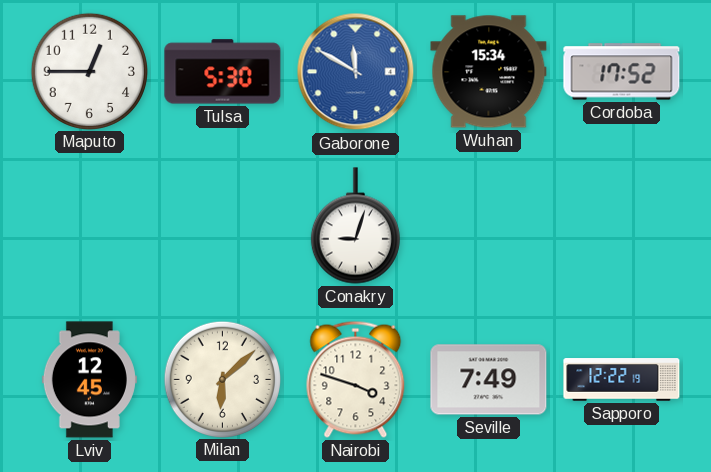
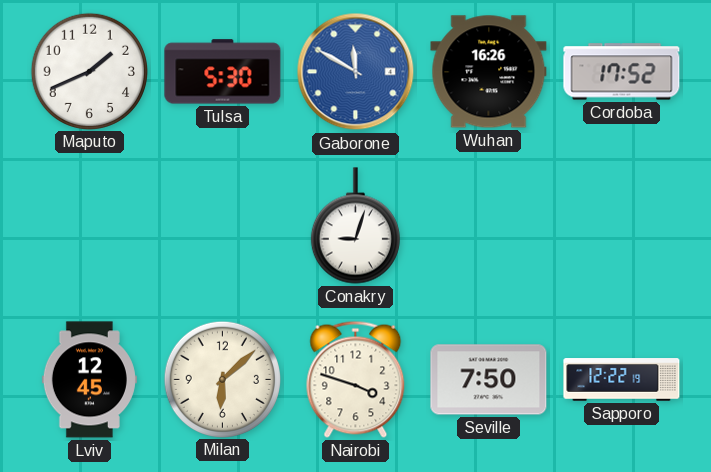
Maputo: 12:45 -> 1:41
Wuhan: 15:34 -> 16:26
Seville: 7:49 -> 7:50
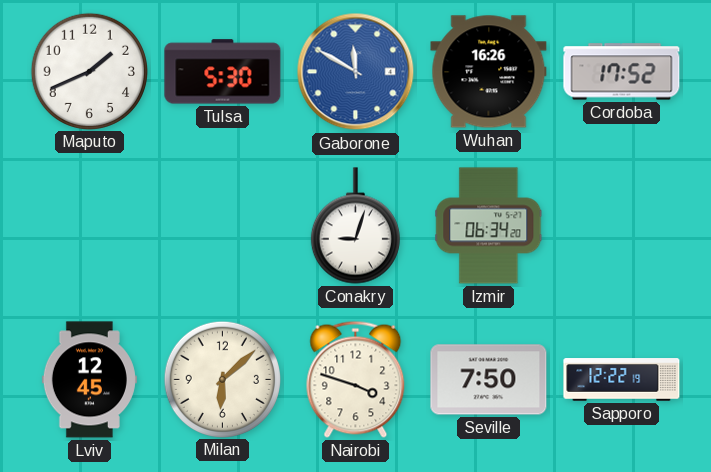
Izmir: none -> 06:34
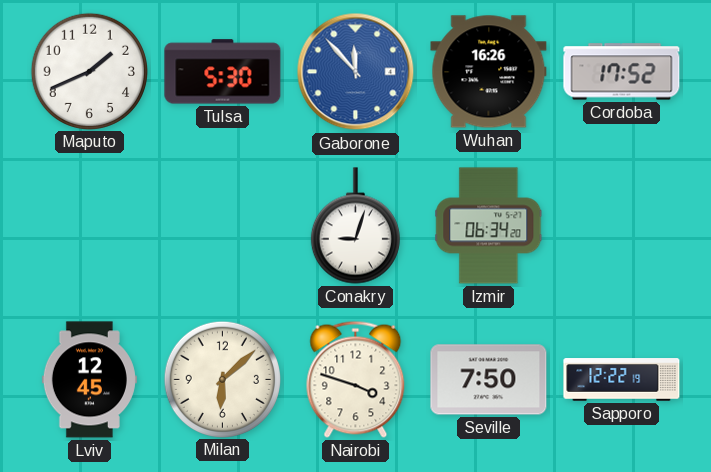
Gaborone: 11:50 -> 11:53
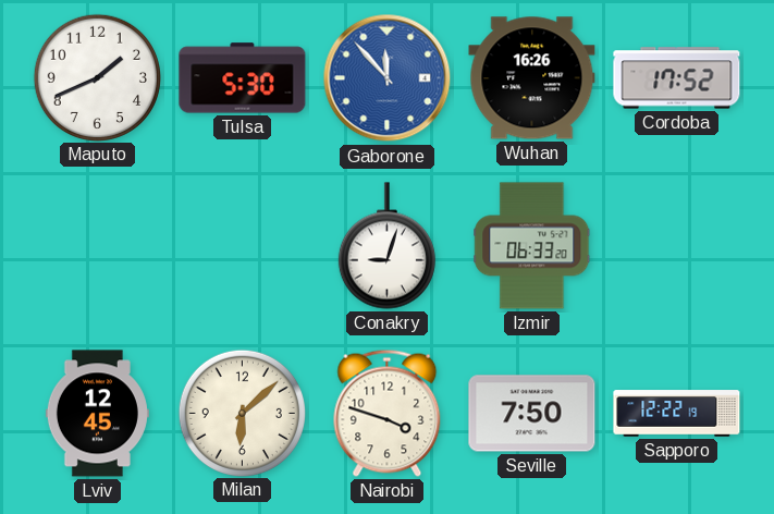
Izmir: 06:34 -> 06:33
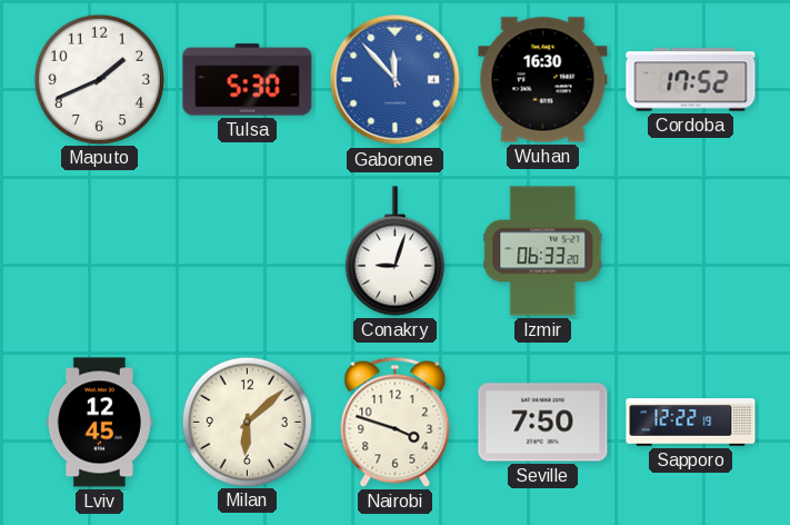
Wuhan: 16:26 -> 16:30
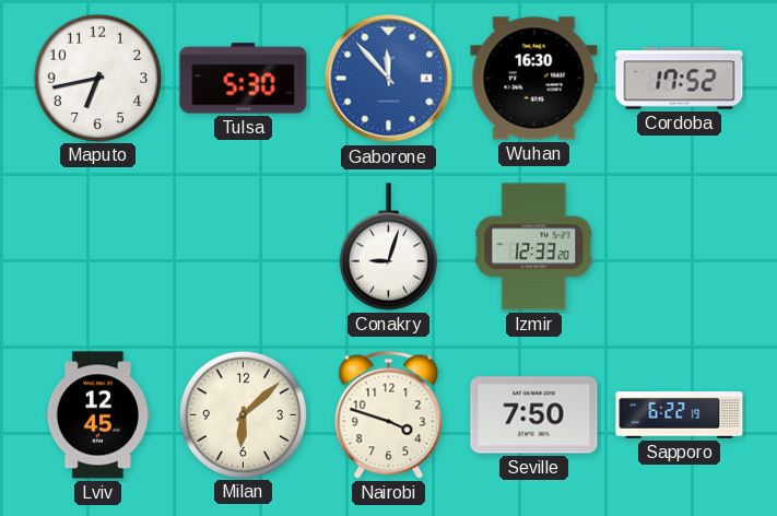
Maputo: 1:41 -> 6:43
Izmir: 06:33 -> 12:33
Sapporo: 12:22 -> 6:22
